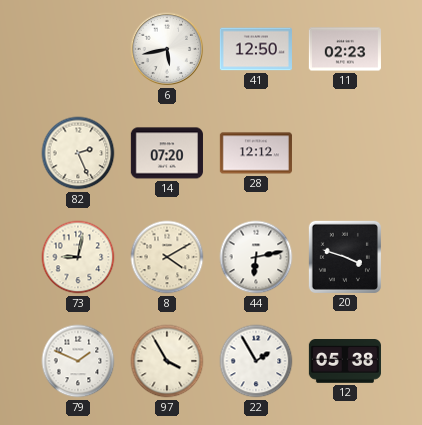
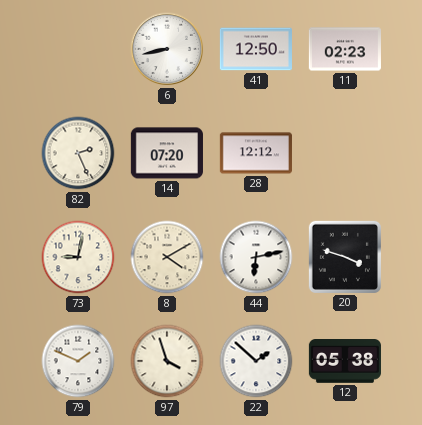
6: 5:43 -> 8:43
97: 3:55 -> 3:57
22: 1:55 -> 1:52
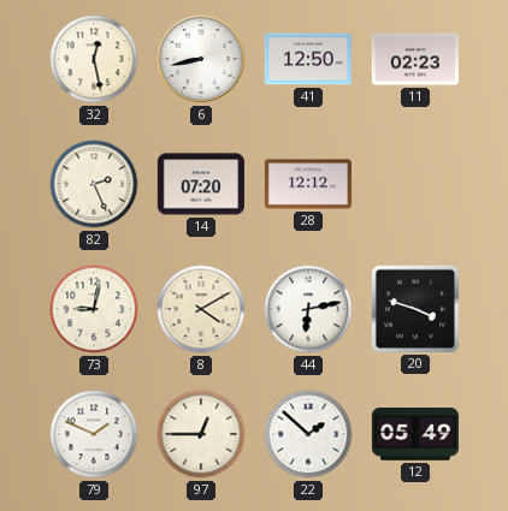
32: none -> 12:28
97: 3:57 -> 12:45
12: 05:38 -> 05:49
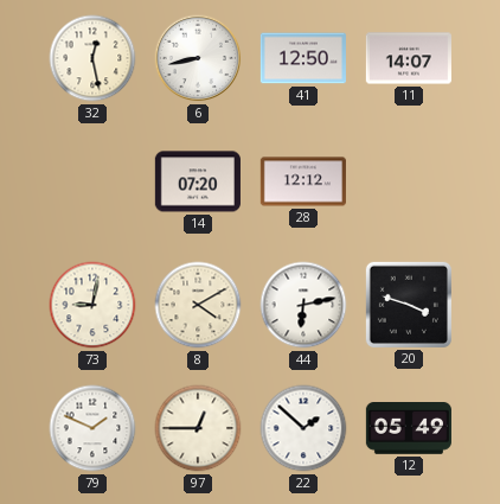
11: 02:23 -> 14:07
82: 2:26 -> none
